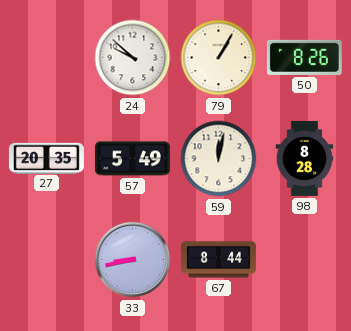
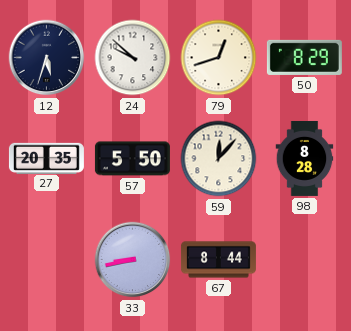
12: none -> 5:33
79: 1:05 -> 12:42
50: 8:26 -> 8:29
57: 5:49 -> 5:50
59: 12:02 -> 12:07
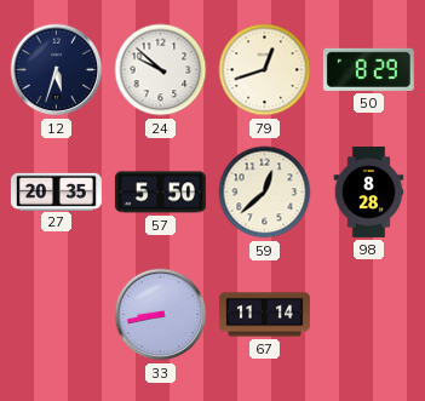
59: 12:07 -> 12:38
67: 8:44 -> 11:14
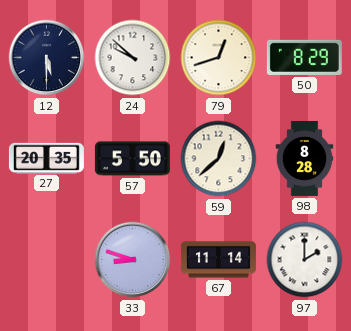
12: 5:33 -> 5:30
33: 8:43 -> 8:48
97: none -> 2:00
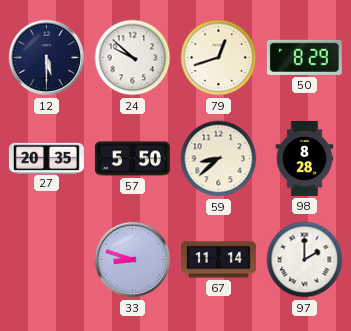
59: 12:38 -> 8:38
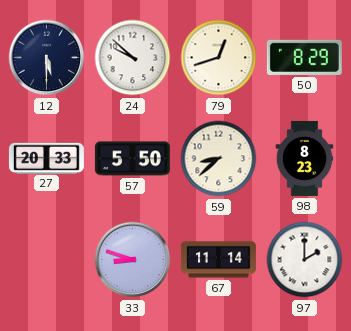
27: 20:35 -> 20:33
98: 8:28 -> 8:23
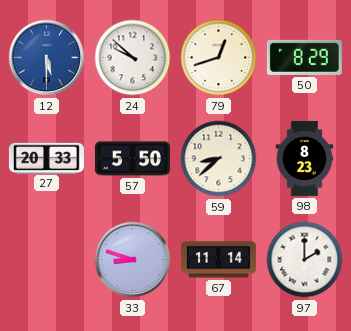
12 dial: navy -> blue
